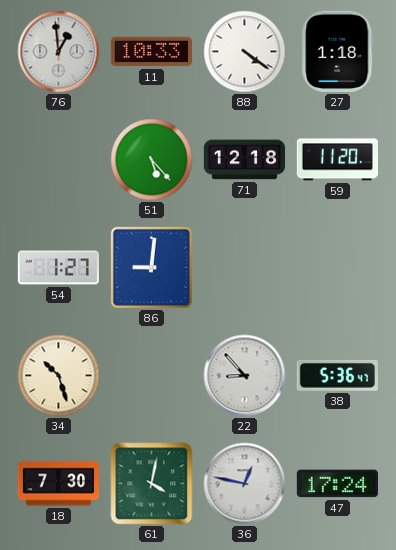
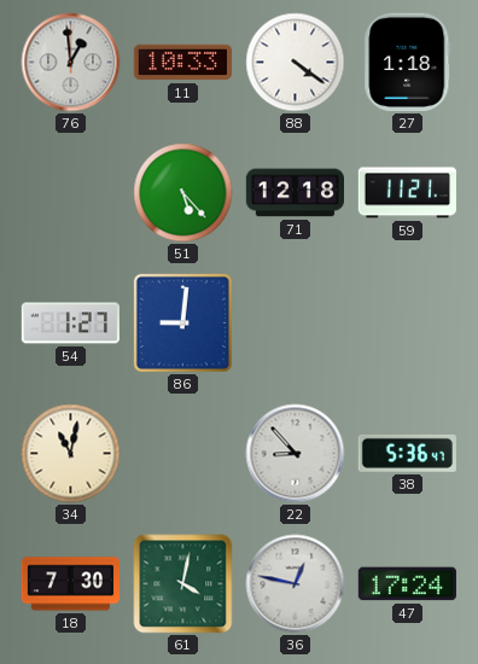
59: 11:20 -> 11:21
34: 10:27 -> 11:02
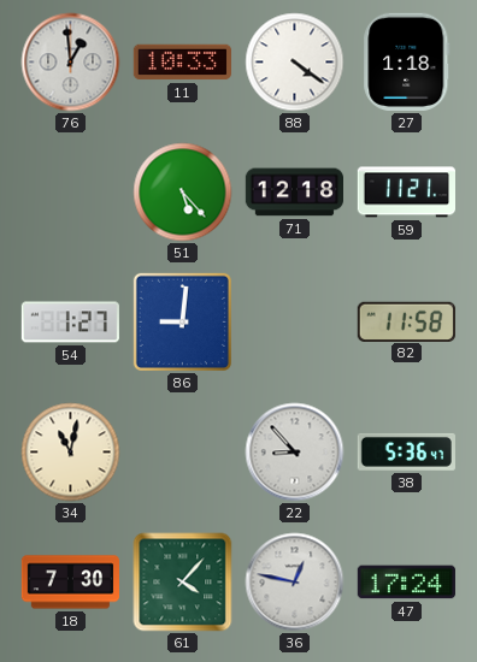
82: none -> 11:58
61: 4:02 -> 4:07
